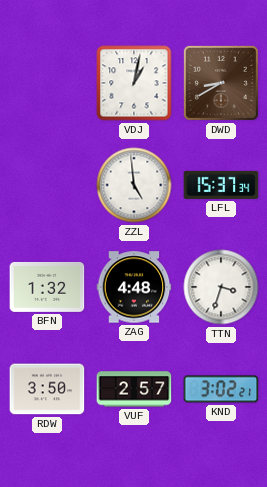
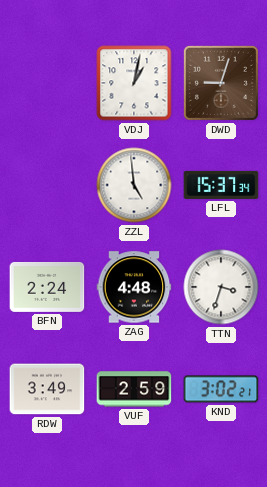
DWD: 8:40 -> 9:03
BFN: 1:32 -> 2:24
RDW: 3:50 -> 3:49
VUF: 2:57 -> 2:59
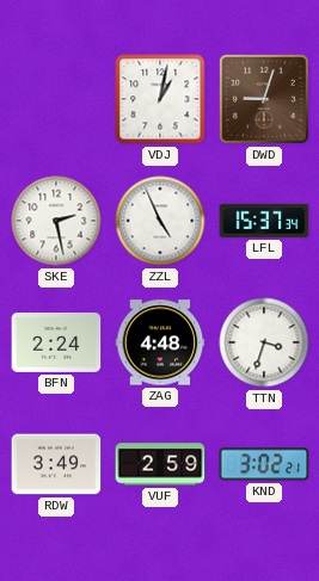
SKE: none -> 2:28
ZZL: 4:59 -> 4:56
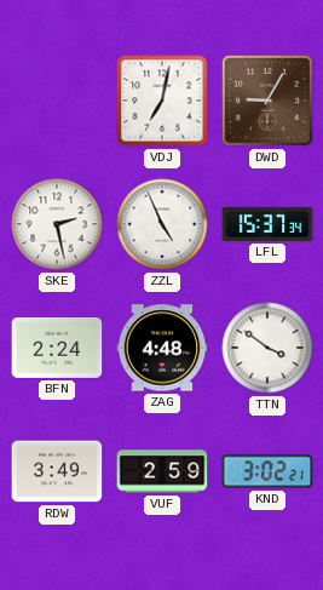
VDJ: 1:02 -> 7:02
DWD: 9:03 -> 9:05
TTN: 3:33 -> 3:51
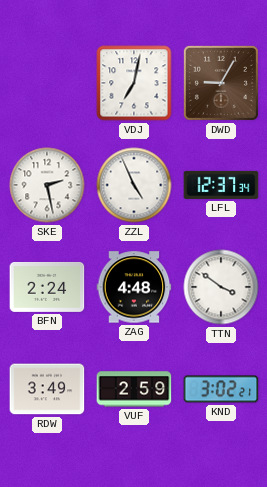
LFL: 15:37 -> 12:37
